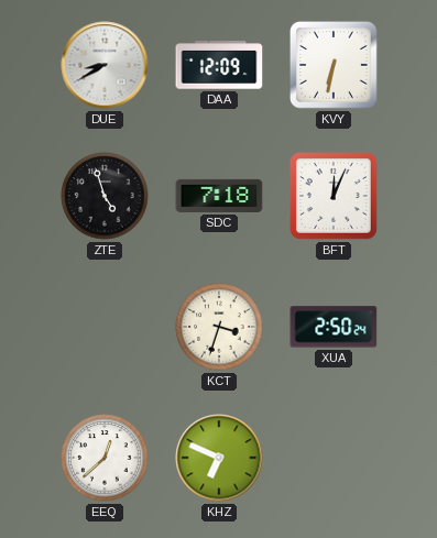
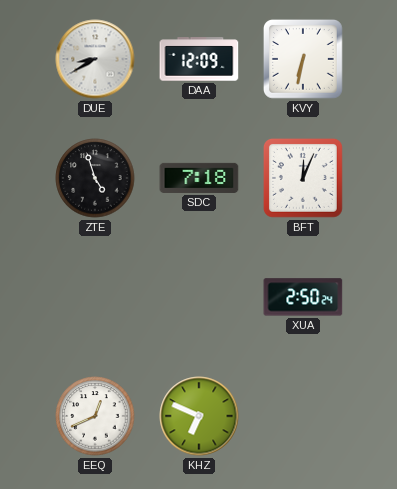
KCT: 3:33 -> none
EEQ: 12:38 -> 12:41
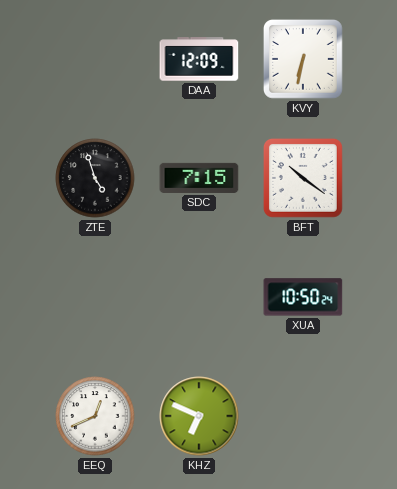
DUE: 8:40 -> none
SDC: 7:18 -> 7:15
BFT: 12:04 -> 10:21
XUA: 2:50 -> 10:50
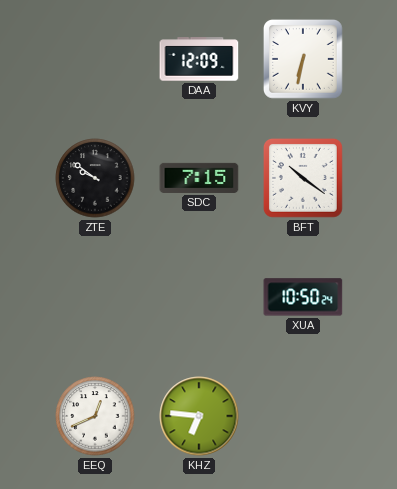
ZTE: 4:57 -> 9:51
KHZ: 6:49 -> 6:46
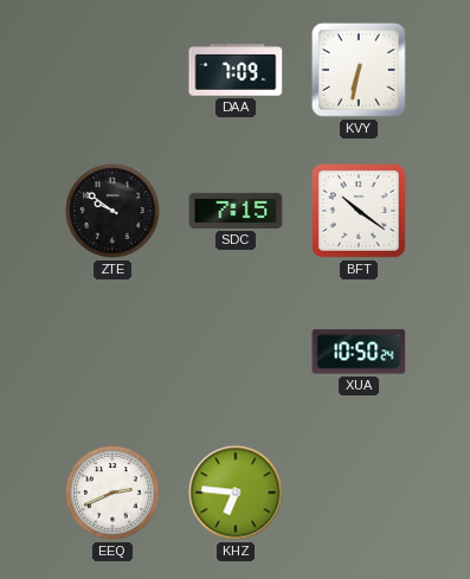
DAA: 12:09 -> 7:09
EEQ: 12:41 -> 2:41
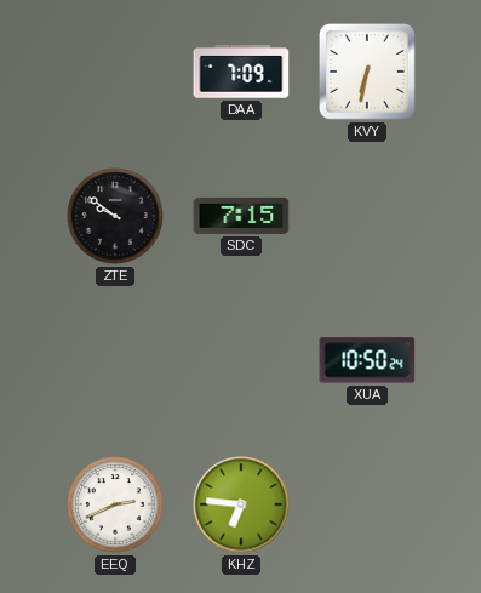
BFT: 10:21 -> none
